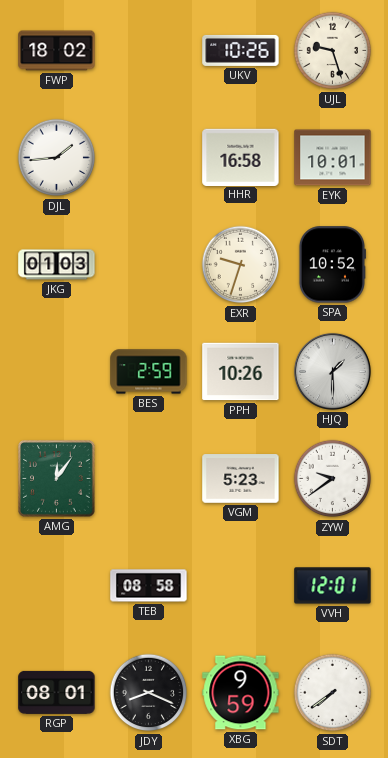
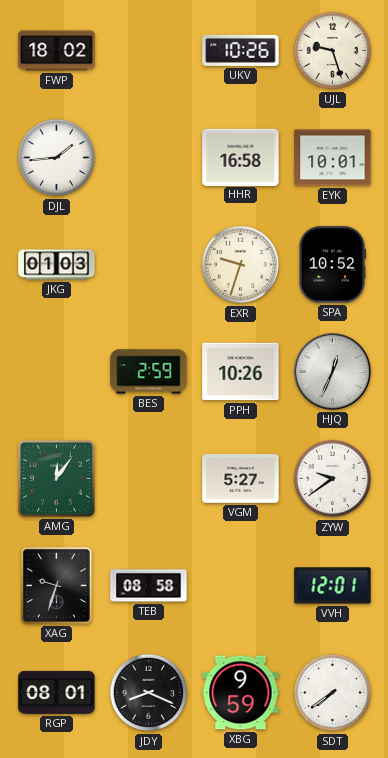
HJQ: 1:30 -> 12:34
VGM: 5:23 -> 5:27
XAG: none -> 9:33
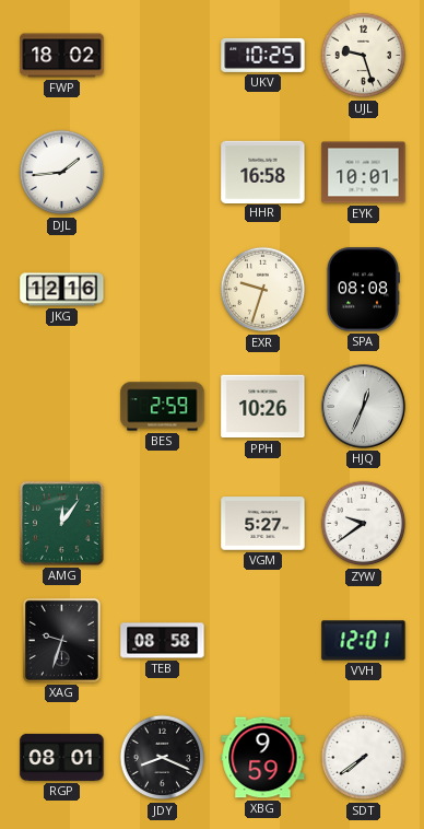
UKV: 10:26 -> 10:25
JKG: 01:03 -> 12:16
SPA: 10:52 -> 08:08
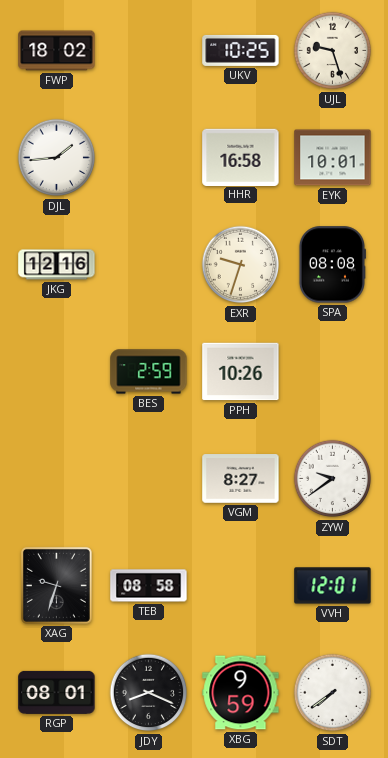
HJQ: 12:34 -> none
AMG: 12:06 -> none
VGM: 5:27 -> 8:27
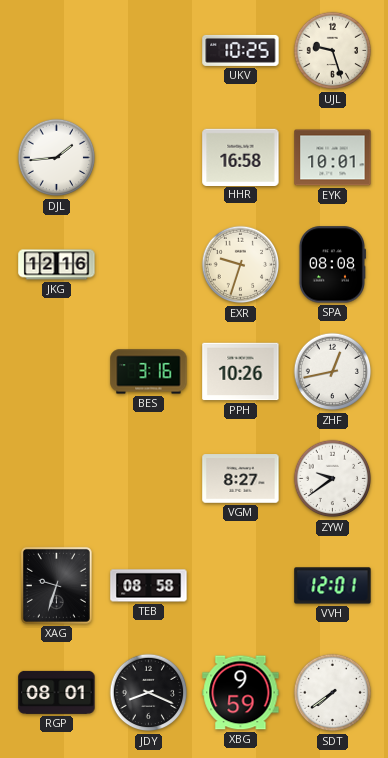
FWP: 18:02 -> none
BES: 2:59 -> 3:16
ZHF: none -> 12:43
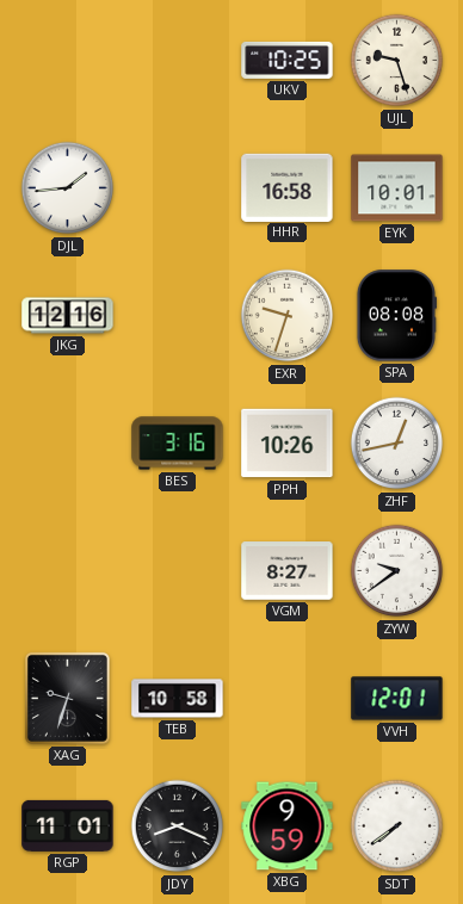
TEB: 08:58 -> 10:58
RGP: 08:01 -> 11:01
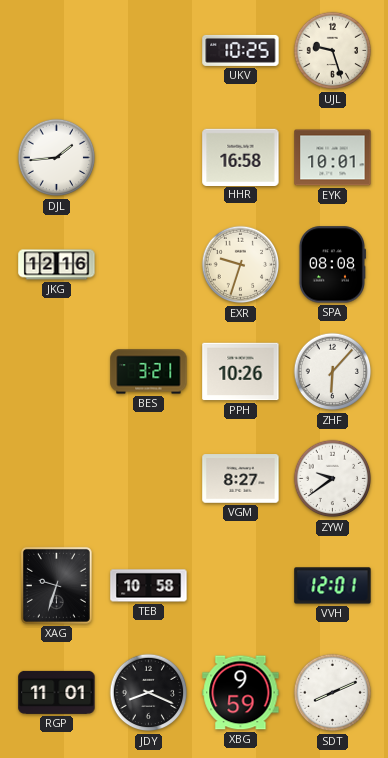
BES: 3:16 -> 3:21
ZHF: 12:43 -> 6:07
SDT: 7:39 -> 8:11
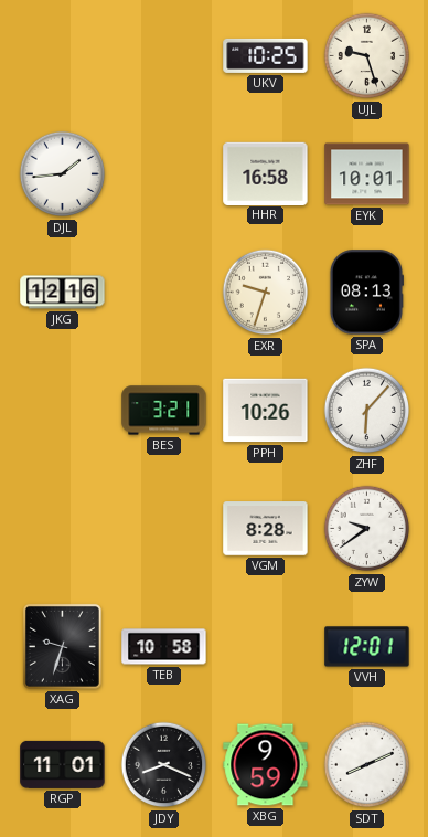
SPA: 08:08 -> 08:13
VGM: 8:27 -> 8:28
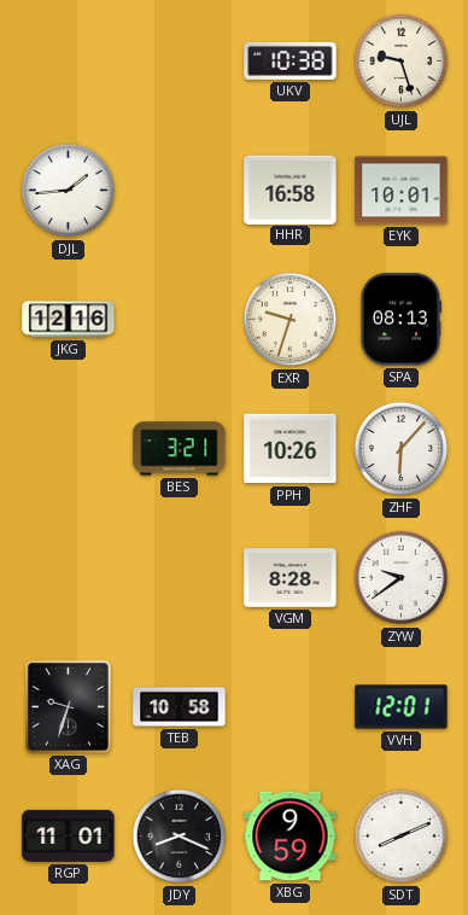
UKV: 10:25 -> 10:38
